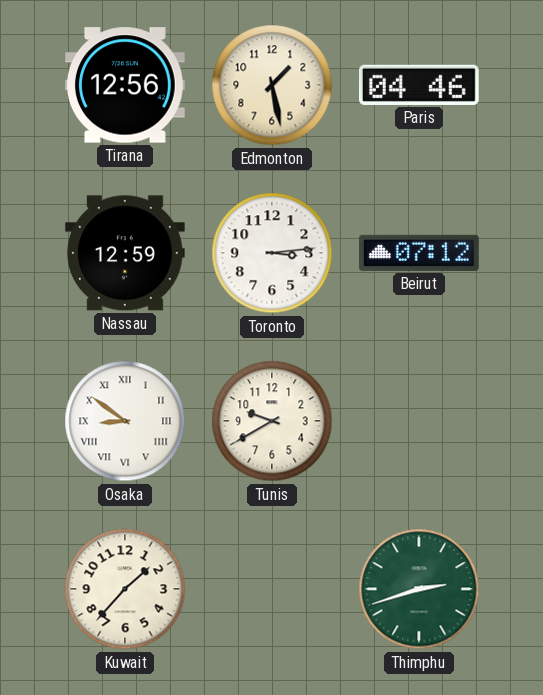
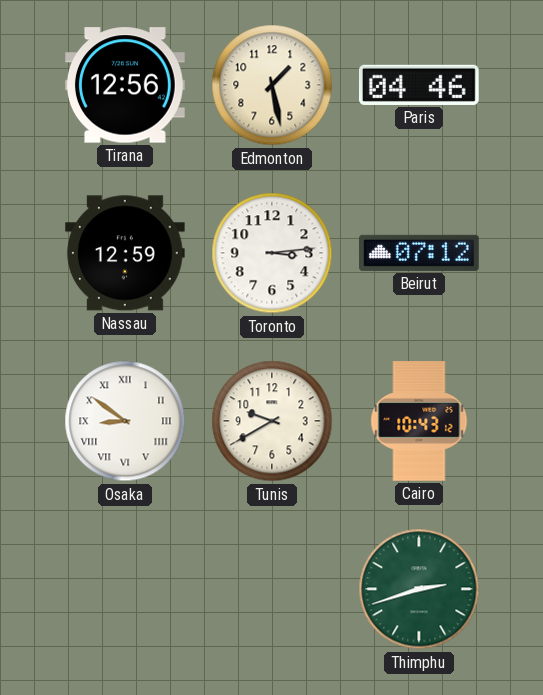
Cairo: none -> 10:43
Kuwait: 1:37 -> none
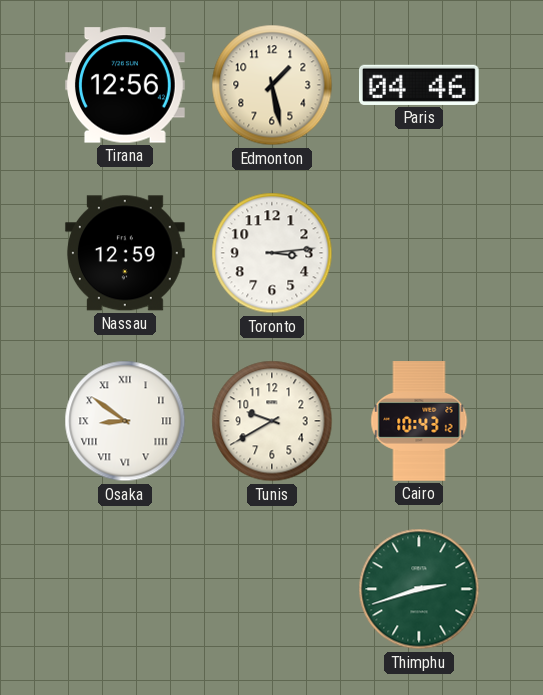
Beirut: 07:12 -> none
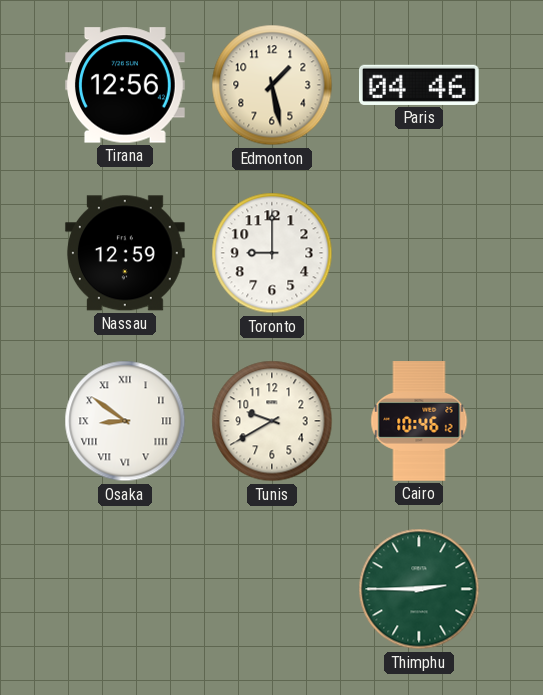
Toronto: 3:14 -> 9:00
Cairo: 10:43 -> 10:46
Thimphu: 2:42 -> 2:45
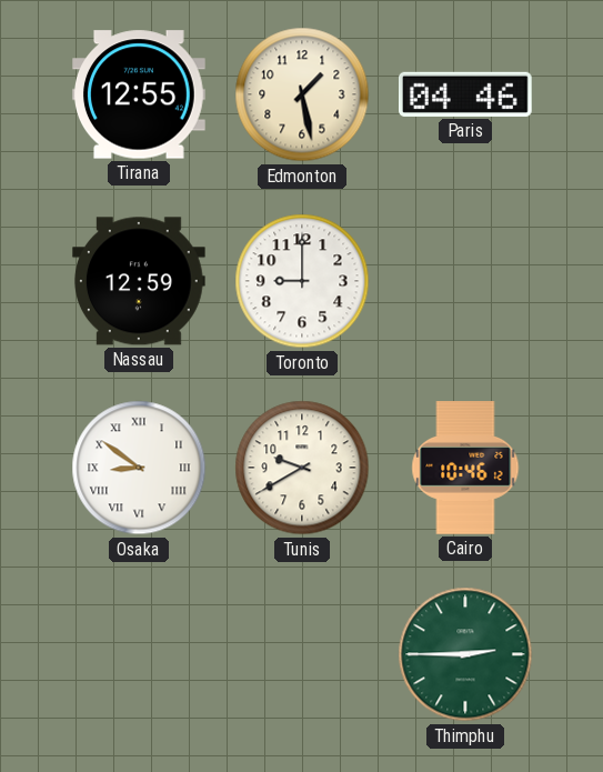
Tirana: 12:56 -> 12:55
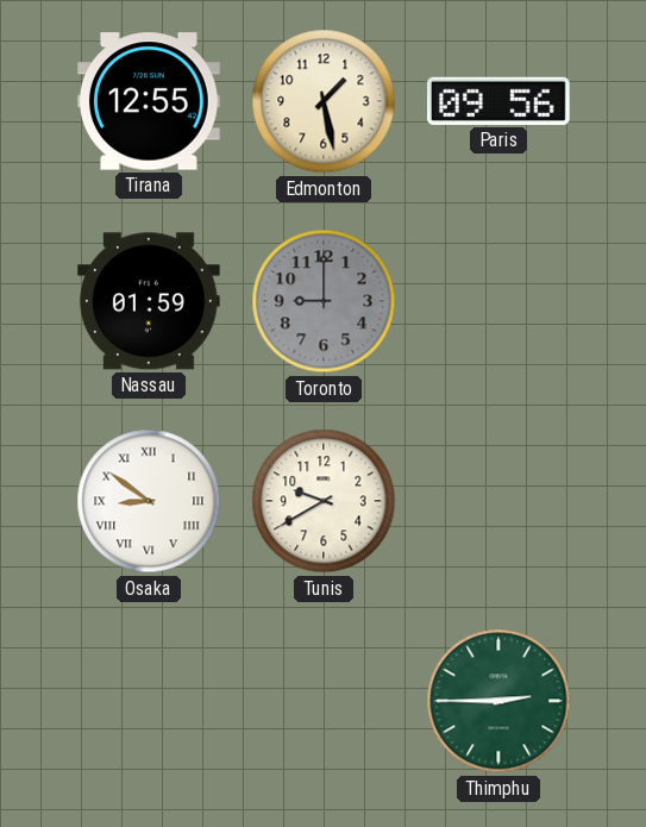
Paris: 04:46 -> 09:56
Nassau: 12:59 -> 01:59
Toronto dial: white -> grey
Cairo: 10:46 -> none
